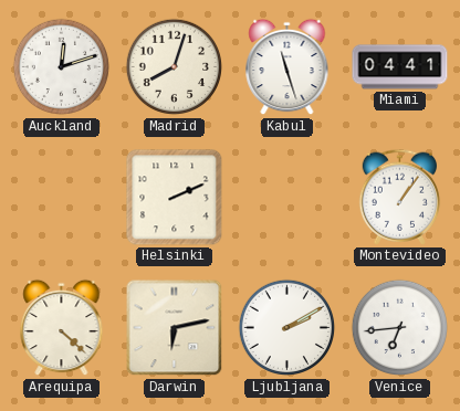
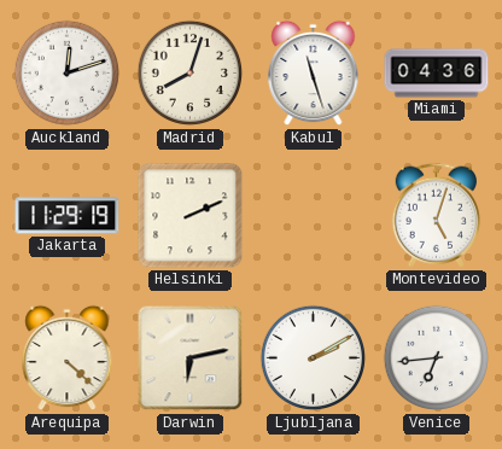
Miami: 04:41 -> 04:36
Jakarta: none -> 11:29
Montevideo: 1:06 -> 5:03
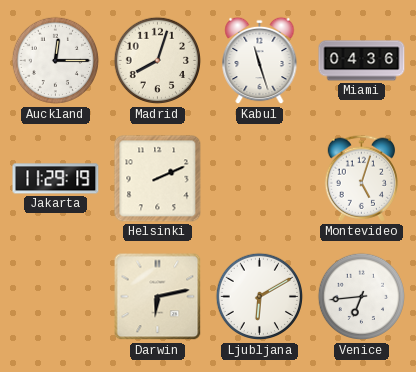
Auckland: 12:12 -> 12:15
Arequipa: 4:22 -> none
Ljubljana: 2:10 -> 6:10
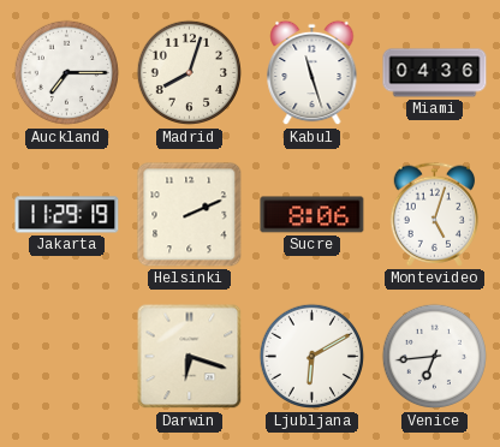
Auckland: 12:15 -> 7:15
Sucre: none -> 8:06
Darwin: 6:13 -> 6:18
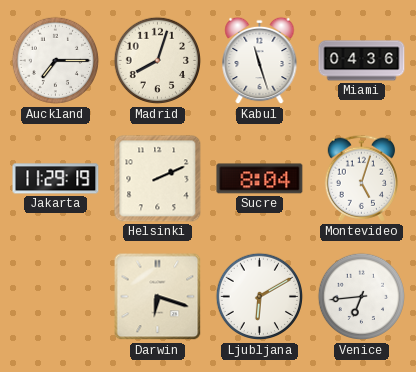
Sucre: 8:06 -> 8:04
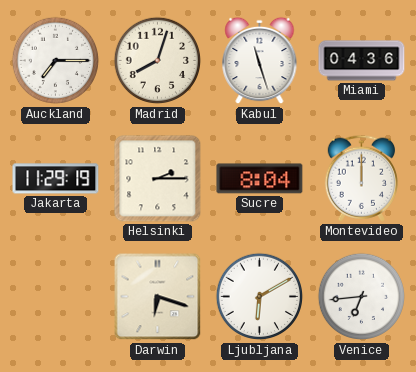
Helsinki: 2:11 -> 2:15
Montevideo: 5:03 -> 12:00
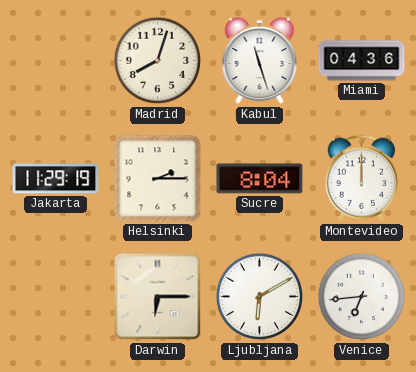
Auckland: 7:15 -> none
Darwin: 6:18 -> 6:15
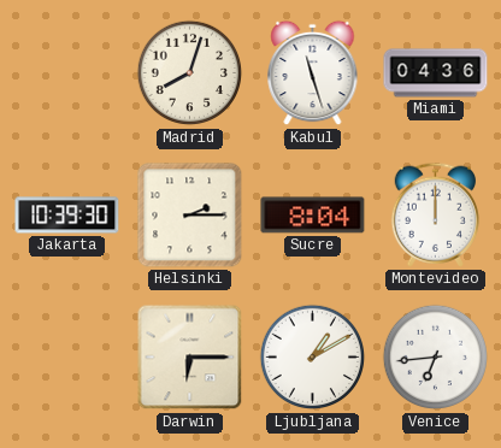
Jakarta: 11:29 -> 10:39
Ljubljana: 6:10 -> 1:10
